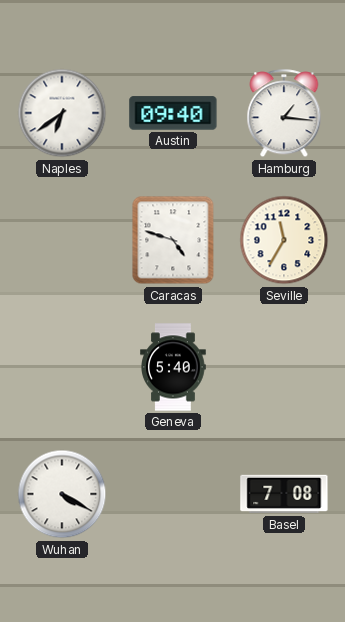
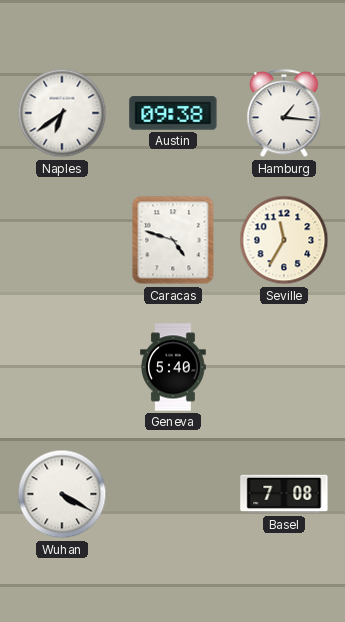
Austin: 09:40 -> 09:38
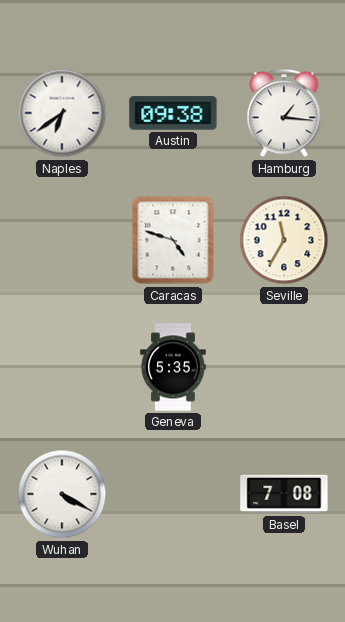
Geneva: 5:40 -> 5:35
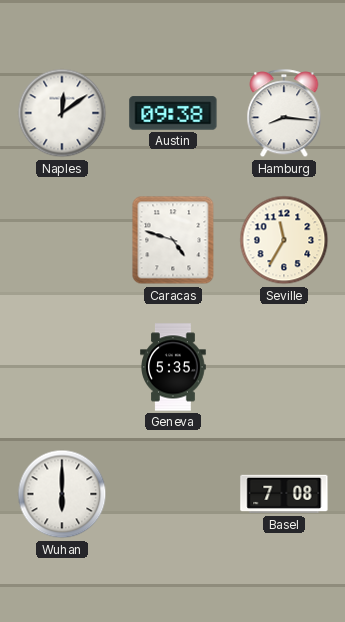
Naples: 6:39 -> 12:09
Hamburg: 1:16 -> 8:16
Wuhan: 4:20 -> 6:00
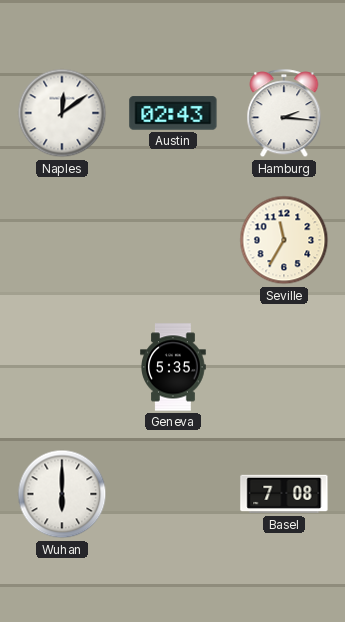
Austin: 09:38 -> 02:43
Hamburg: 8:16 -> 2:16
Caracas: 4:48 -> none
